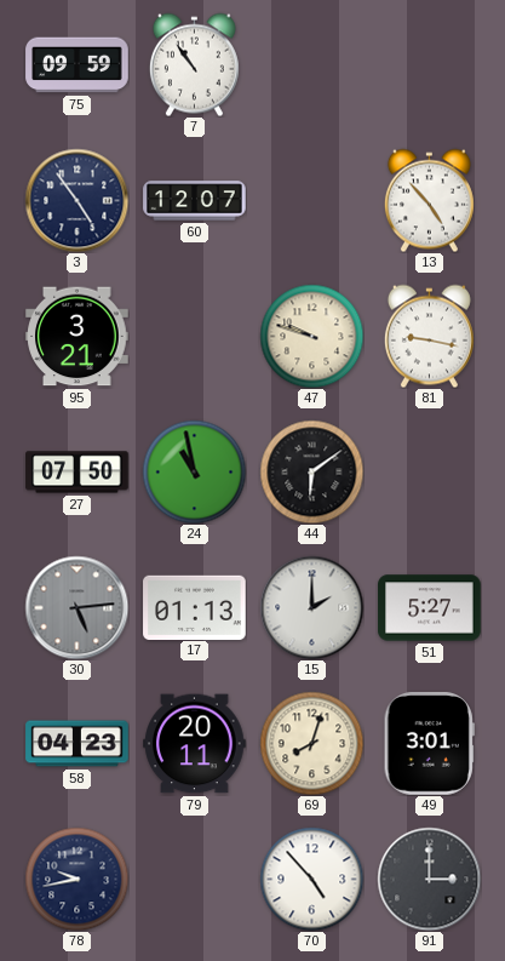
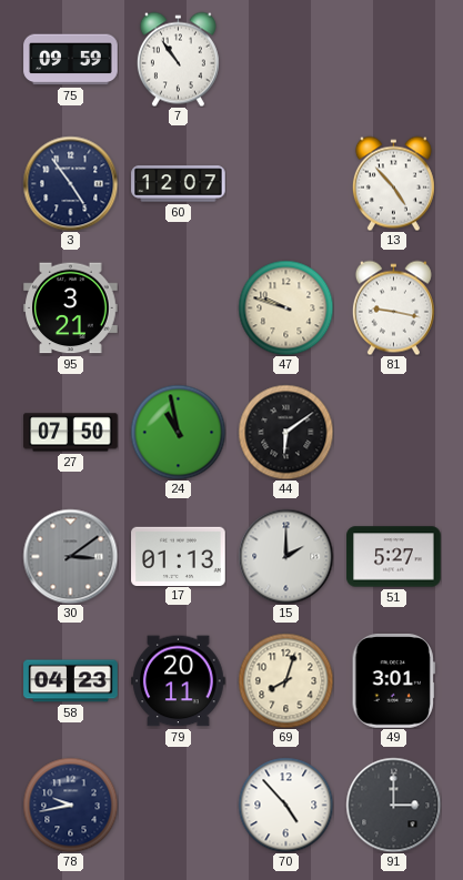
30: 5:14 -> 3:09
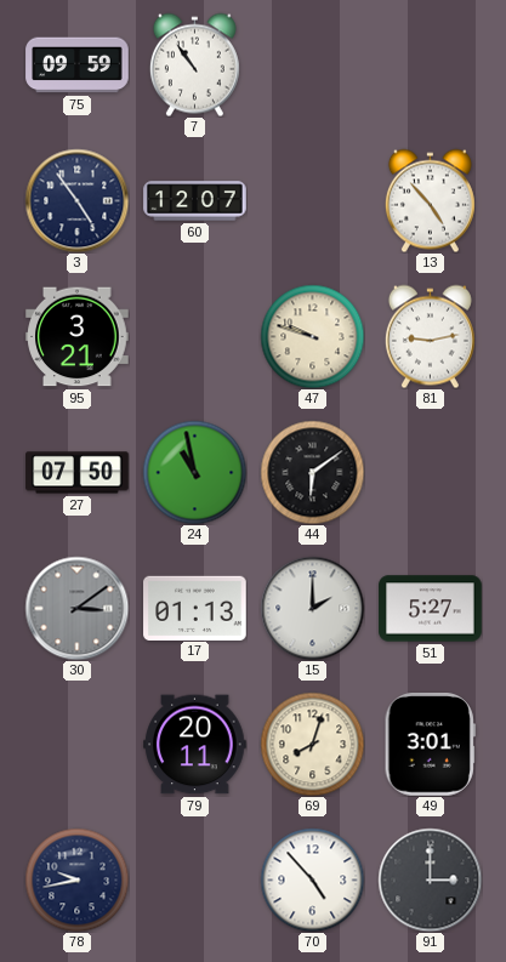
81: 9:17 -> 9:13
58: 04:23 -> none
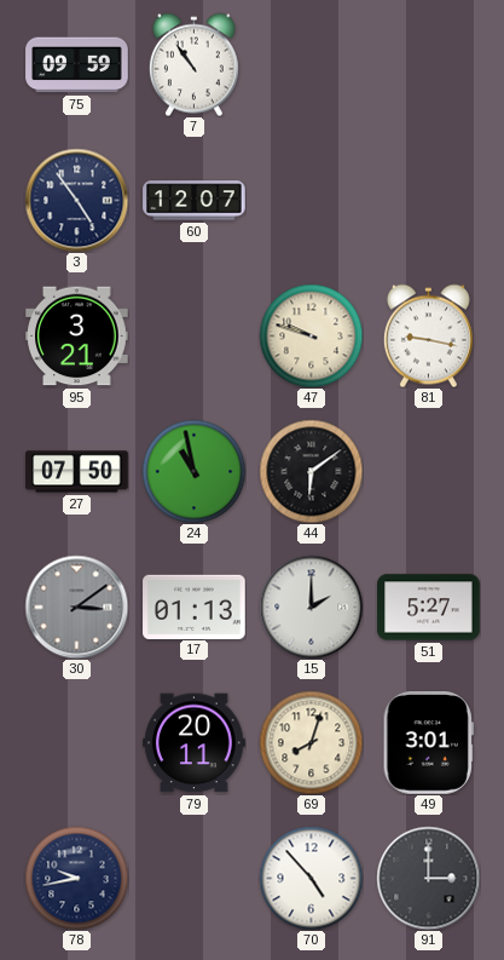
13: 4:53 -> none
81: 9:13 -> 9:17
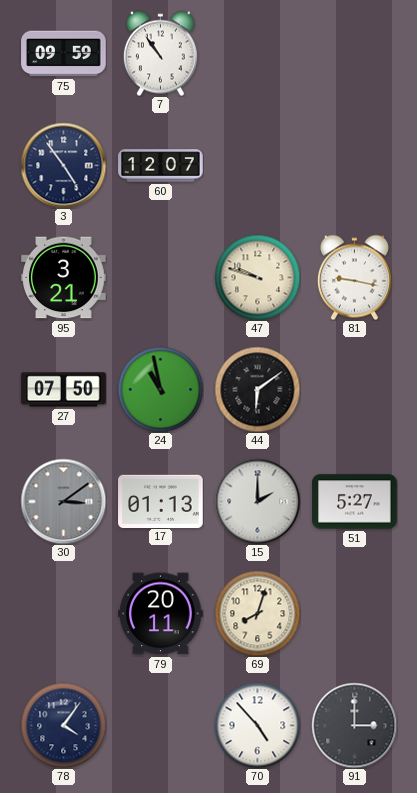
49: 3:01 -> none
78: 9:43 -> 4:06
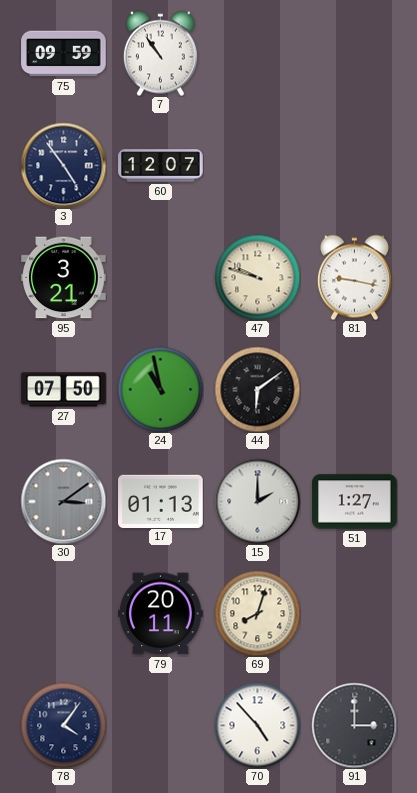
51: 5:27 -> 1:27
